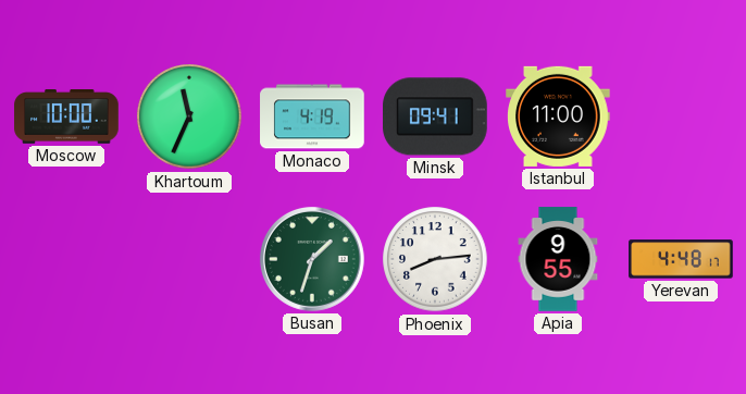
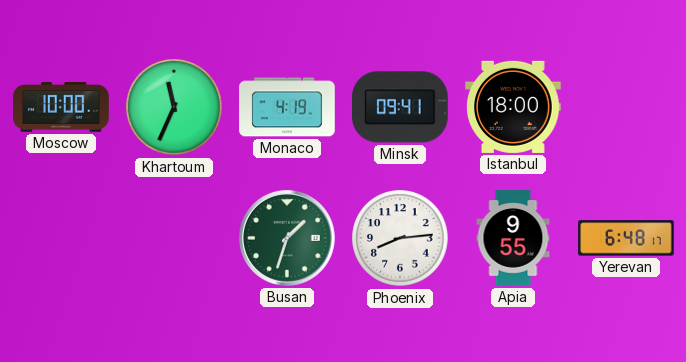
Istanbul: 11:00 -> 18:00
Yerevan: 4:48 -> 6:48
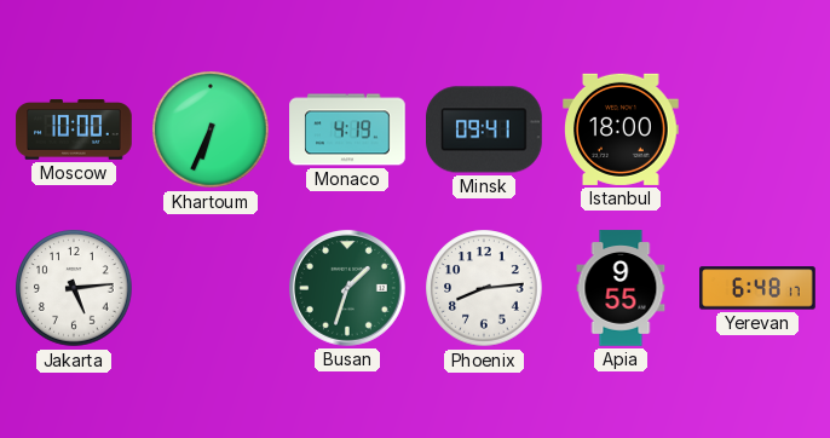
Khartoum: 11:34 -> 6:34
Jakarta: none -> 5:14
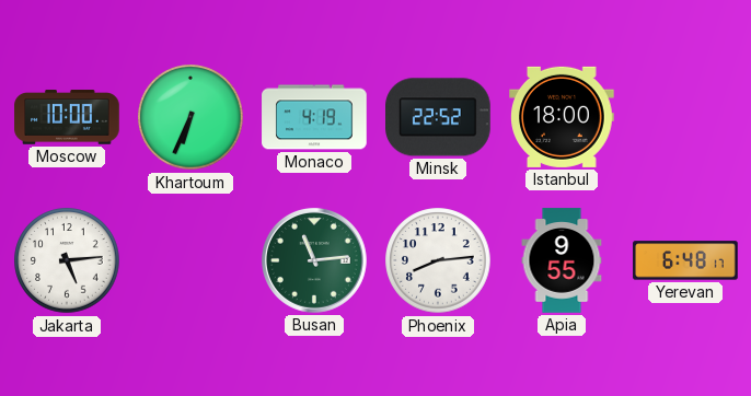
Minsk: 09:41 -> 22:52
Busan: 1:33 -> 11:14
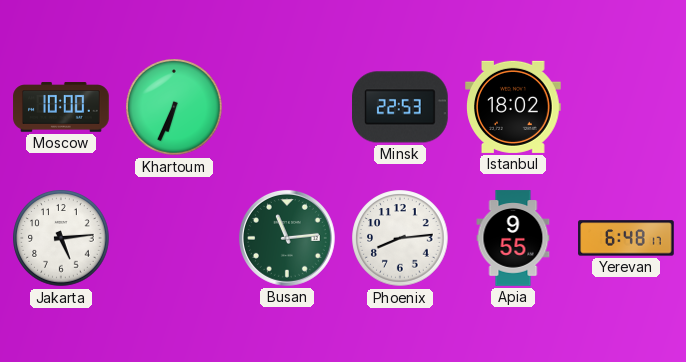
Monaco: 4:19 -> none
Minsk: 22:52 -> 22:53
Istanbul: 18:00 -> 18:02
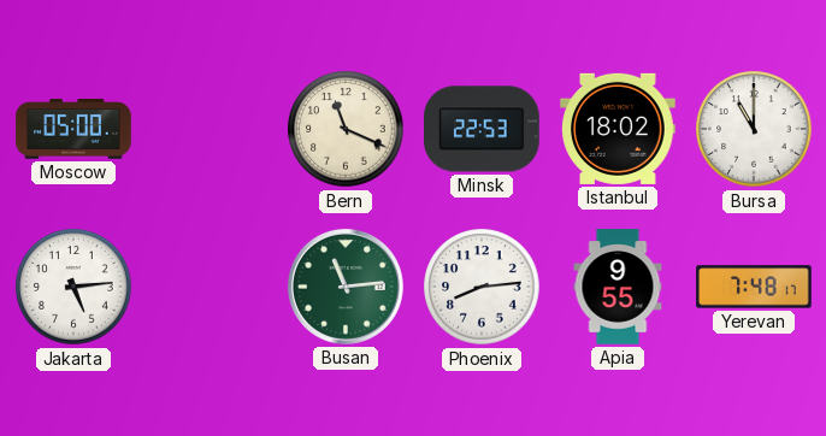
Moscow: 10:00 -> 05:00
Khartoum: 6:34 -> none
Bern: none -> 11:19
Bursa: none -> 11:00
Yerevan: 6:48 -> 7:48
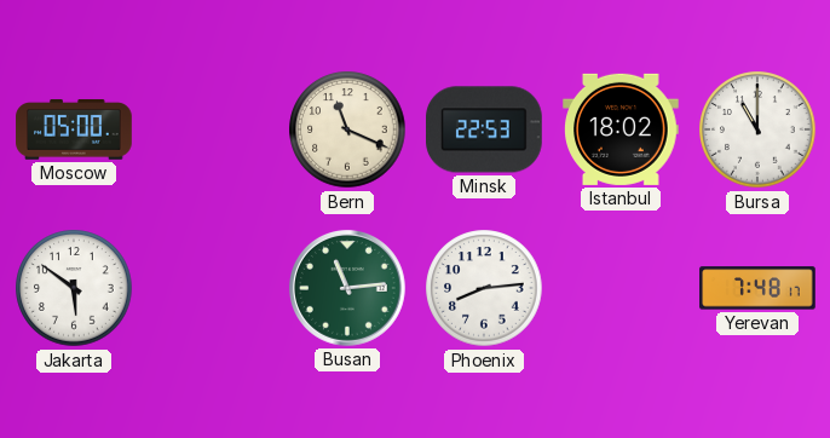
Jakarta: 5:14 -> 5:51
Apia: 9:55 -> none
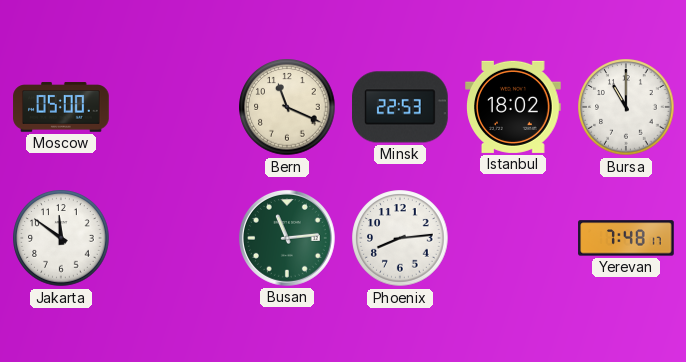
Jakarta: 5:51 -> 11:51
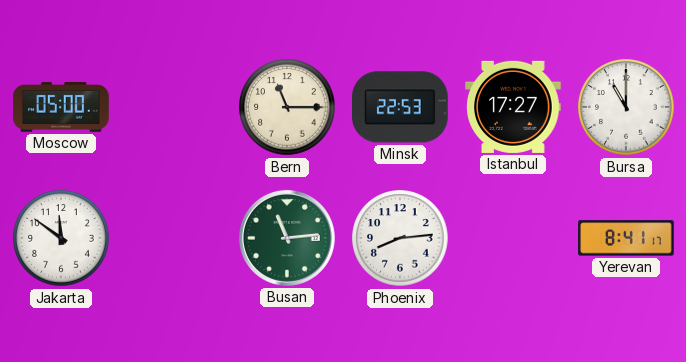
Bern: 11:19 -> 11:15
Istanbul: 18:02 -> 17:27
Yerevan: 7:48 -> 8:41
